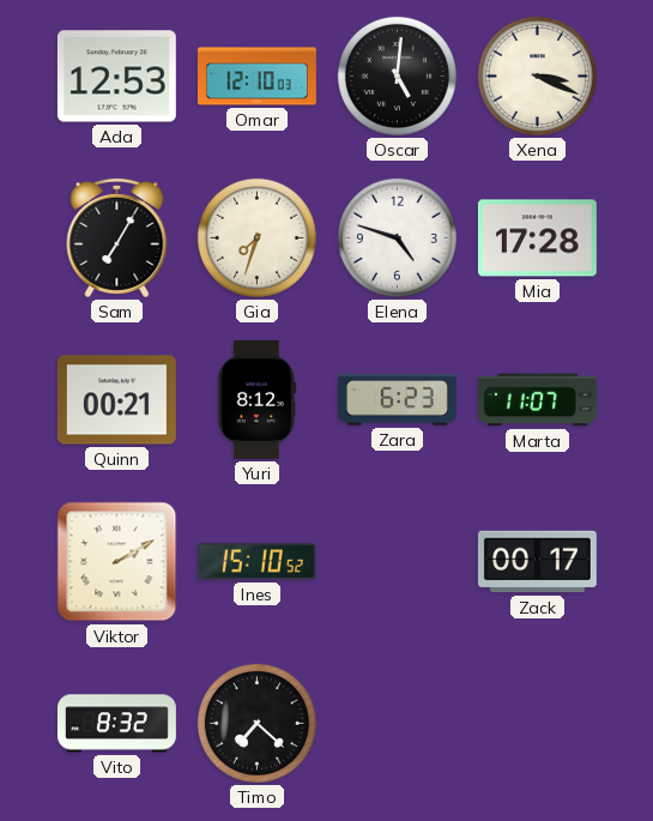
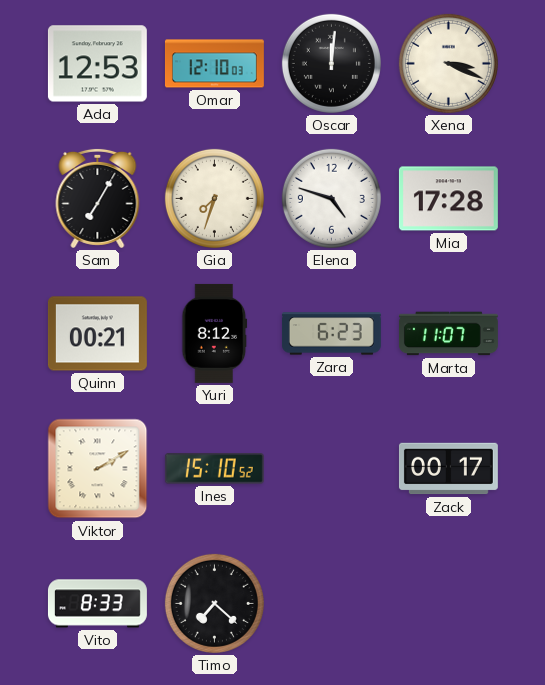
Oscar: 5:01 -> 12:01
Vito: 8:32 -> 8:33
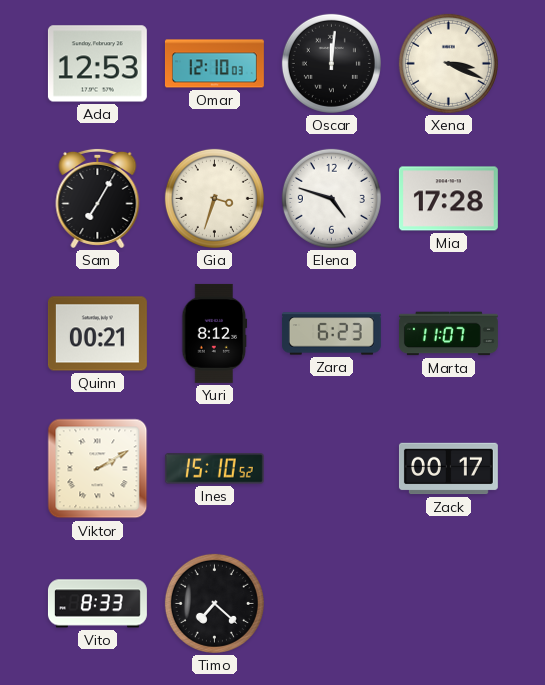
Gia: 7:33 -> 3:33
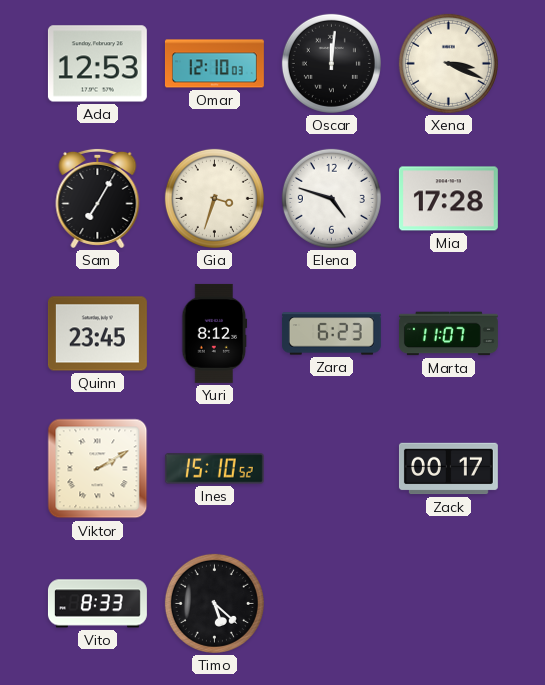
Quinn: 00:21 -> 23:45
Timo: 7:22 -> 5:22
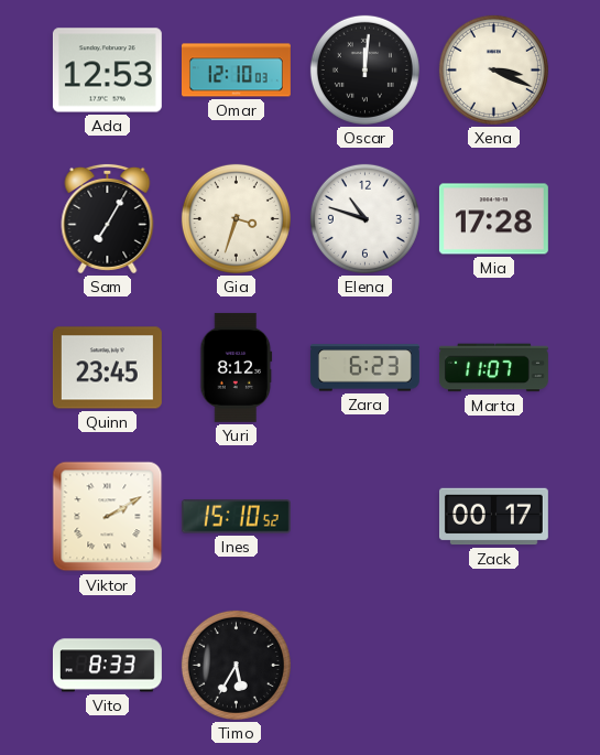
Elena: 4:48 -> 10:48
Timo: 5:22 -> 5:35
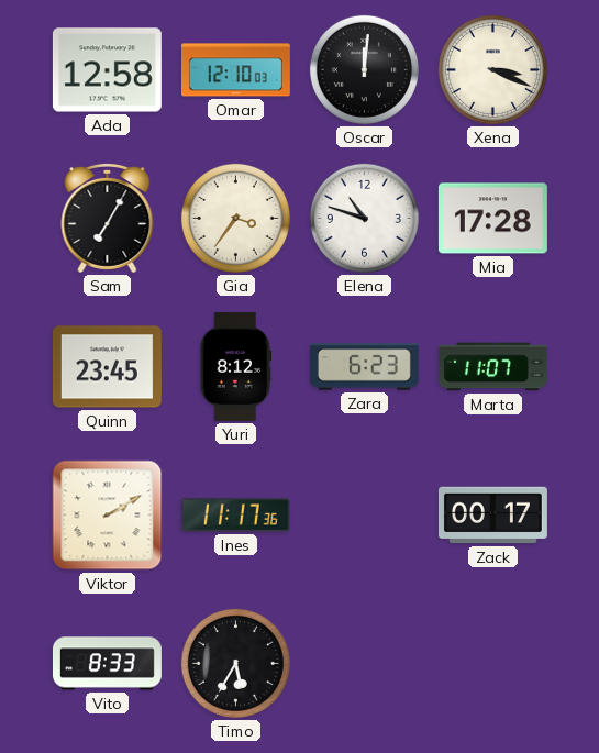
Ada: 12:53 -> 12:58
Gia: 3:33 -> 3:36
Ines: 15:10 -> 11:17
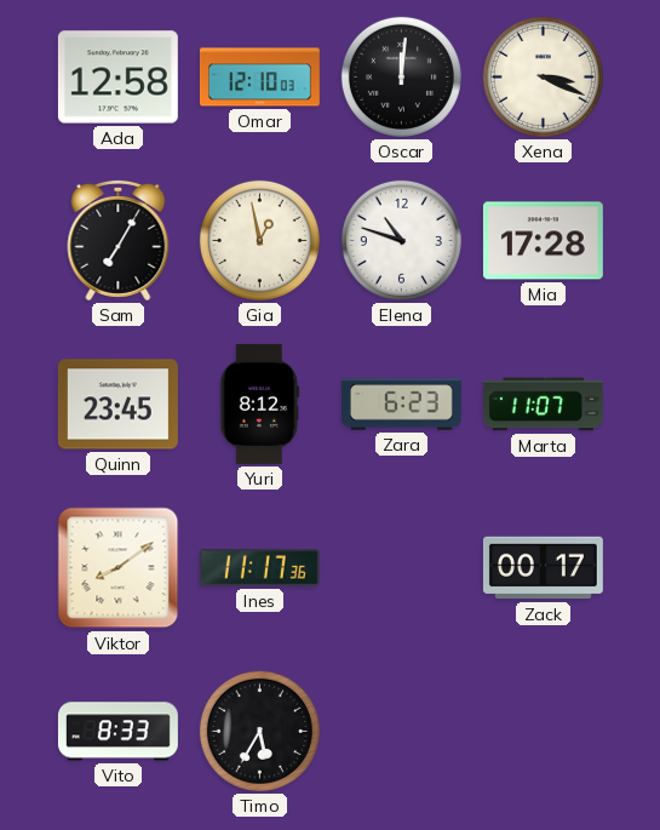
Gia: 3:36 -> 12:58
Viktor: 2:10 -> 8:09
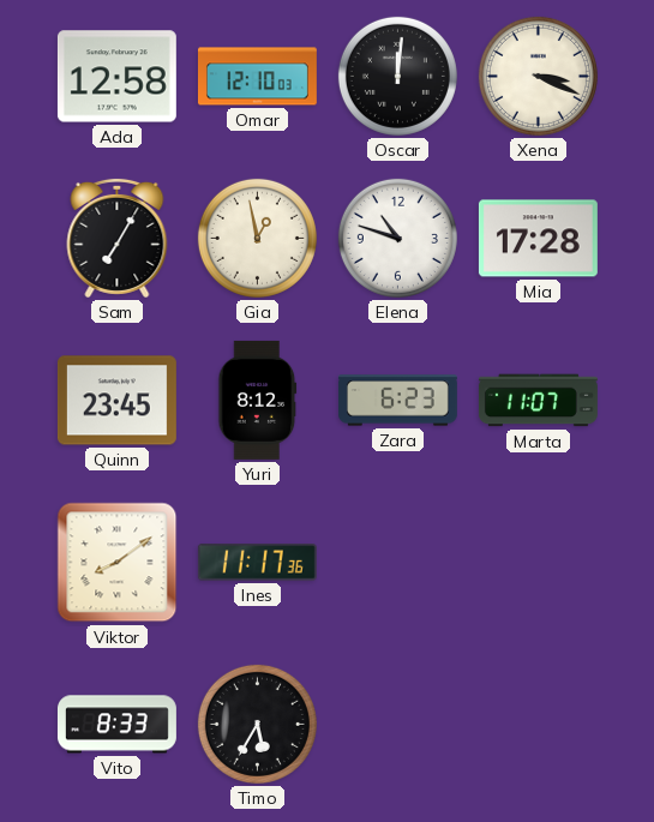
Zack: 00:17 -> none
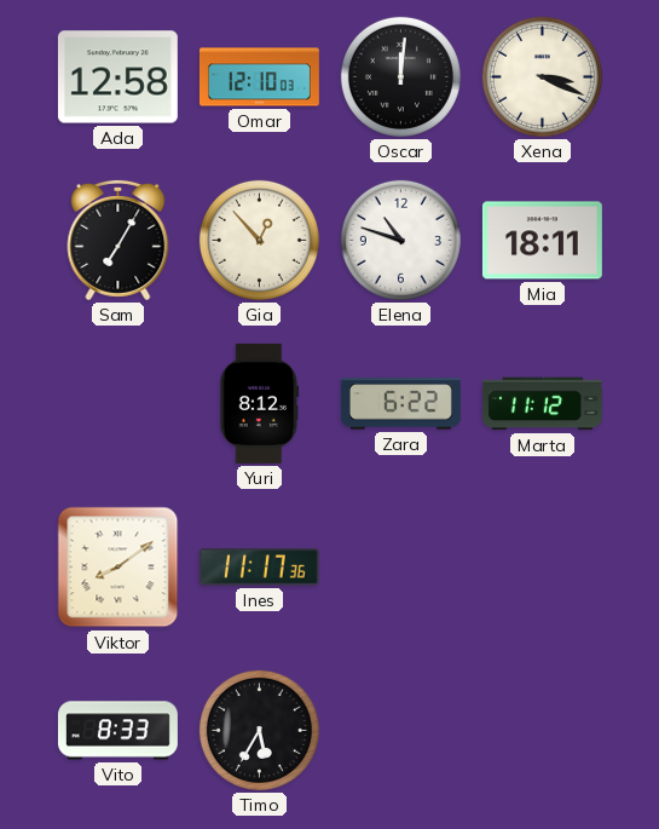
Gia: 12:58 -> 12:53
Mia: 17:28 -> 18:11
Quinn: 23:45 -> none
Zara: 6:23 -> 6:22
Marta: 11:07 -> 11:12
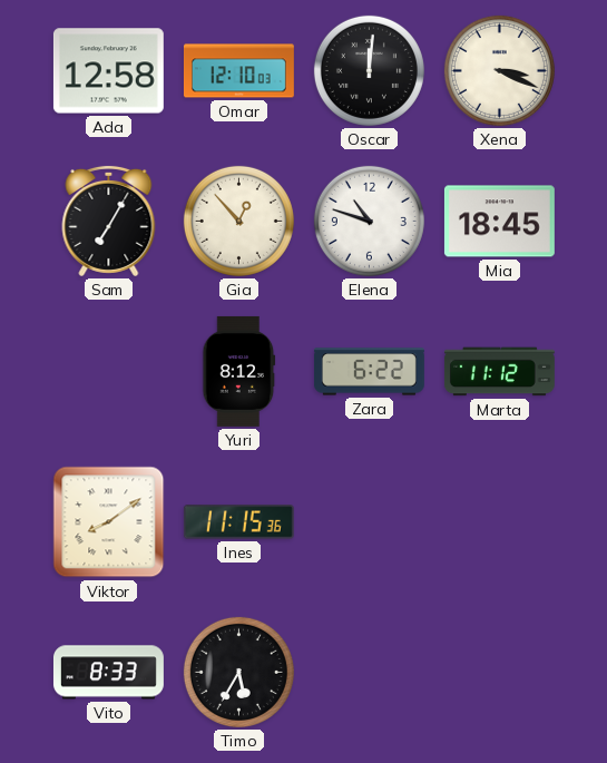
Mia: 18:11 -> 18:45
Ines: 11:17 -> 11:15
